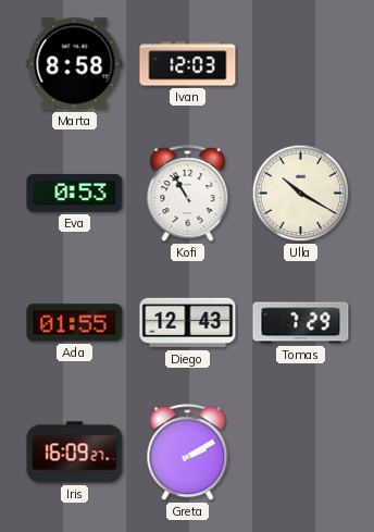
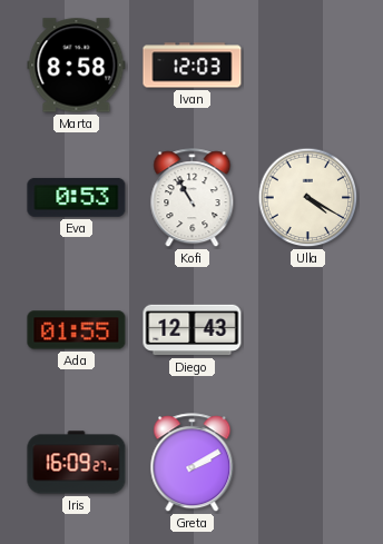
Ulla: 10:20 -> 4:20
Tomas: 7:29 -> none
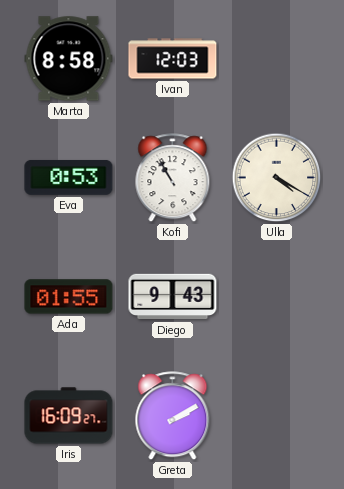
Diego: 12:43 -> 9:43
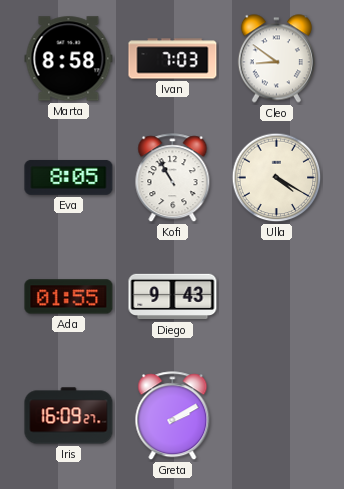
Ivan: 12:03 -> 7:03
Cleo: none -> 8:51
Eva: 0:53 -> 8:05
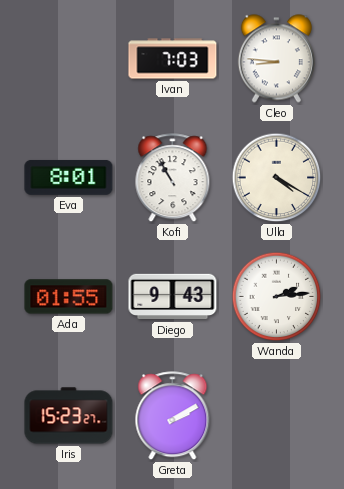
Marta: 8:58 -> none
Cleo: 8:51 -> 8:46
Eva: 8:05 -> 8:01
Wanda: none -> 2:14
Iris: 16:09 -> 15:23
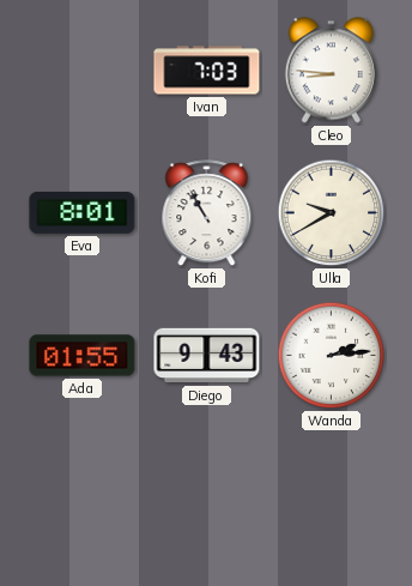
Ulla: 4:20 -> 9:40
Iris: 15:23 -> none
Greta: 2:10 -> none
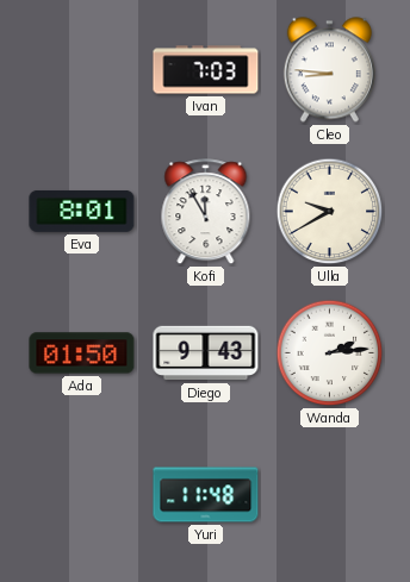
Kofi: 10:55 -> 11:55
Ada: 01:55 -> 01:50
Yuri: none -> 11:48
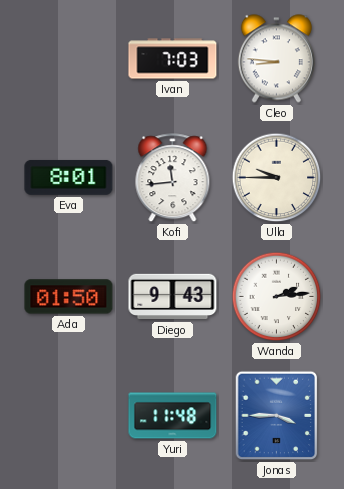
Kofi: 11:55 -> 11:44
Ulla: 9:40 -> 9:45
Jonas: none -> 3:45
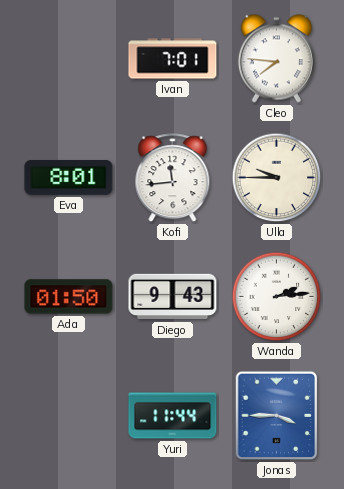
Ivan: 7:03 -> 7:01
Cleo: 8:46 -> 7:46
Yuri: 11:48 -> 11:44
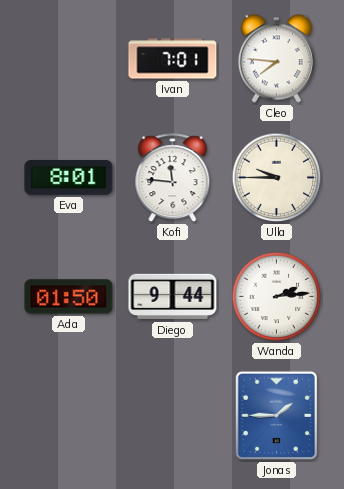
Kofi: 11:44 -> 11:46
Diego: 9:43 -> 9:44
Yuri: 11:44 -> none
Jonas: 3:45 -> 1:45
